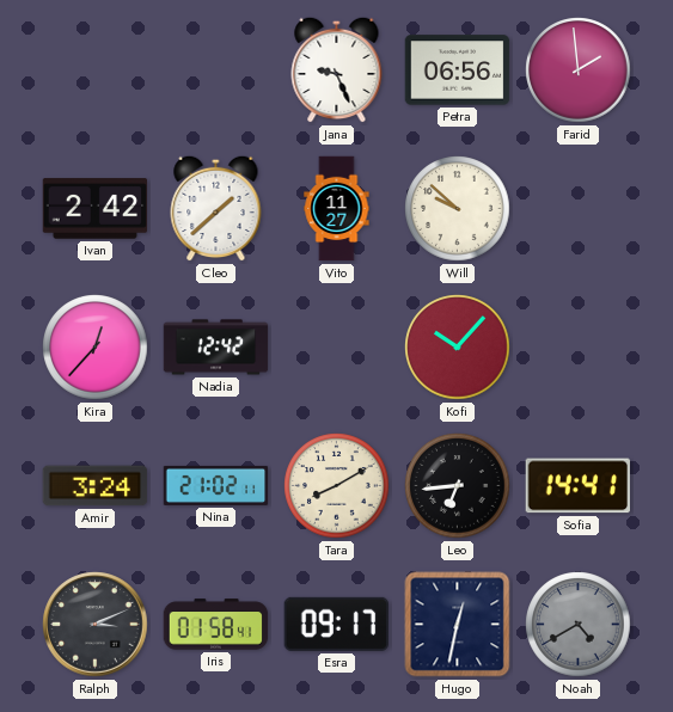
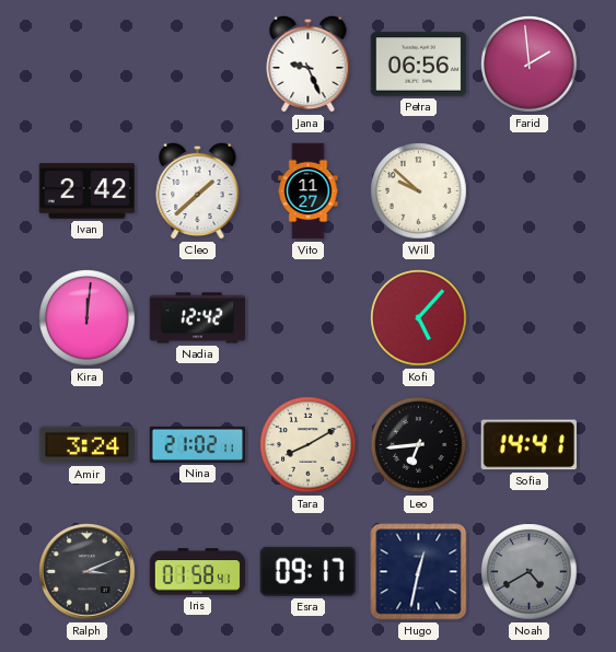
Kira: 12:37 -> 12:01
Kofi: 10:07 -> 5:07
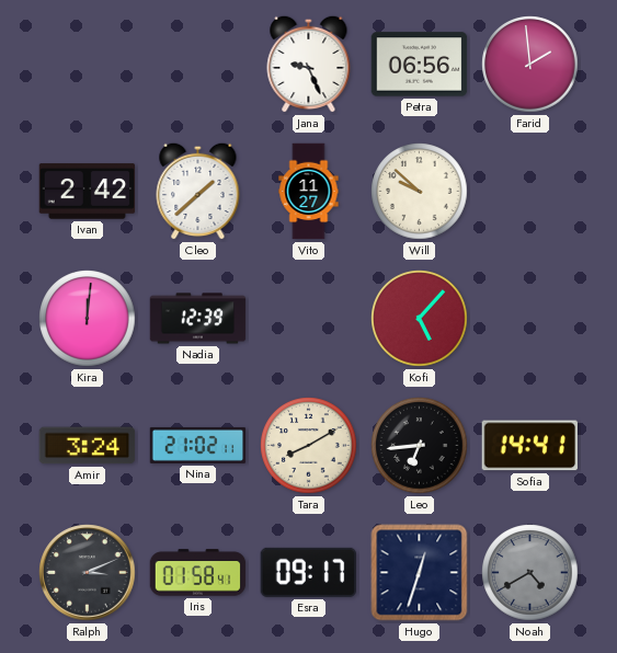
Nadia: 12:42 -> 12:39
Hugo: 12:32 -> 12:33
